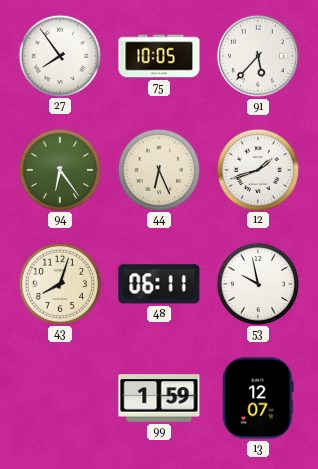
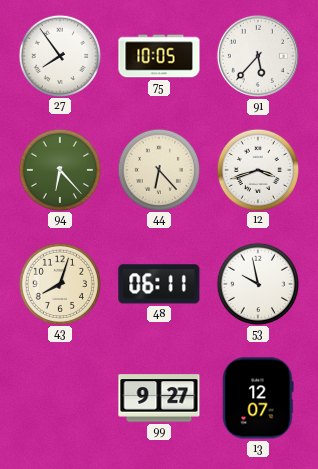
94: 6:24 -> 6:23
44: 6:26 -> 6:23
12: 1:42 -> 3:42
99: 1:59 -> 9:27
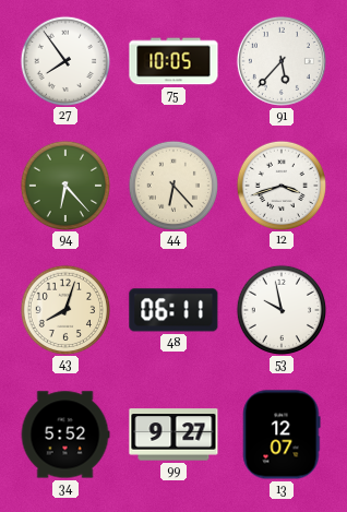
34: none -> 5:52
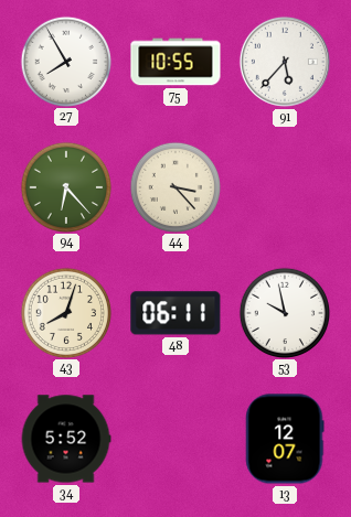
27: 7:54 -> 7:55
75: 10:05 -> 10:55
44: 6:23 -> 3:23
12: 3:42 -> none
99: 9:27 -> none
